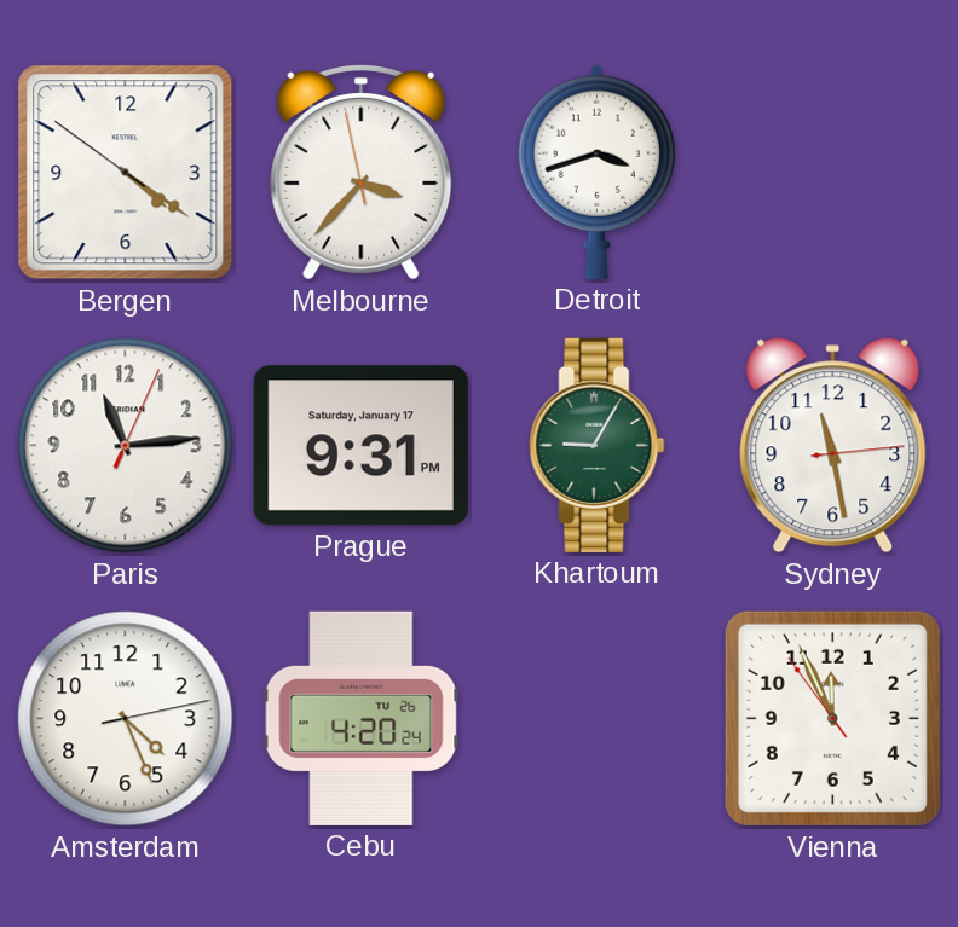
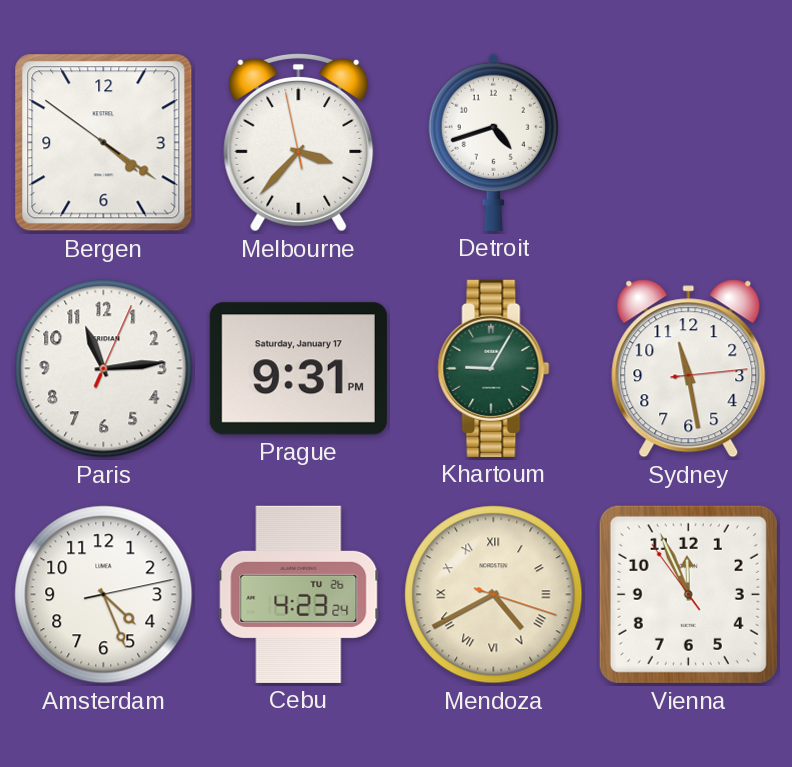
Detroit: 3:42 -> 4:42
Cebu: 4:20 -> 4:23
Mendoza: none -> 4:40
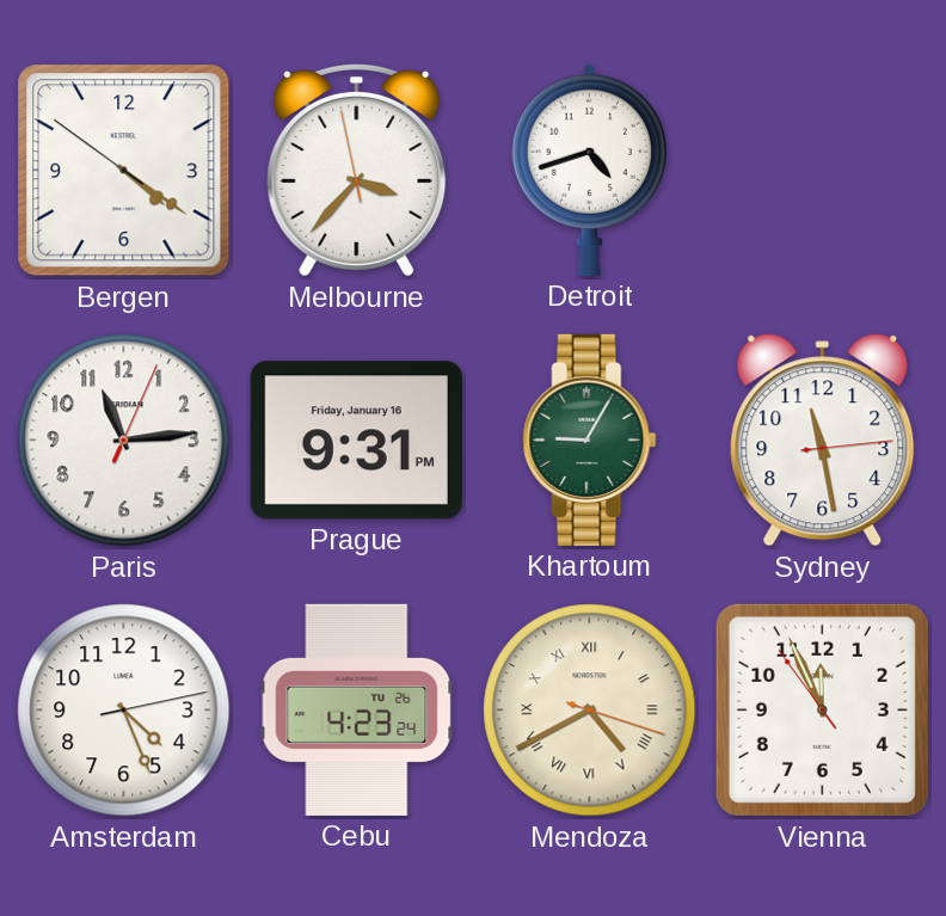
Prague date: Saturday, January 17 -> Friday, January 16
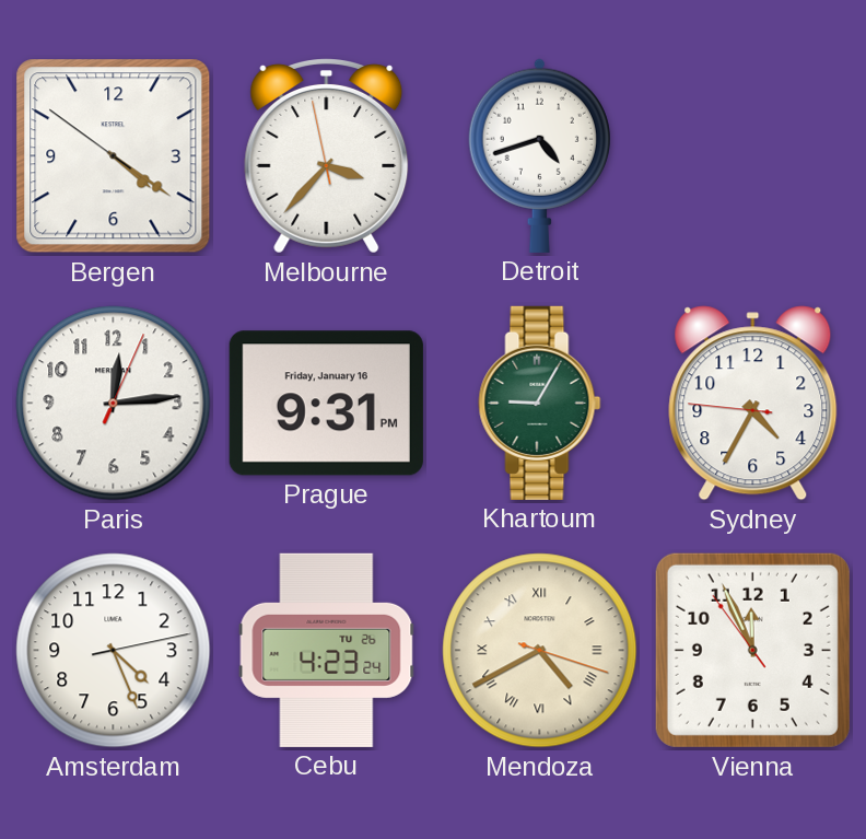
Paris: 11:14 -> 12:14
Sydney: 11:28 -> 4:34
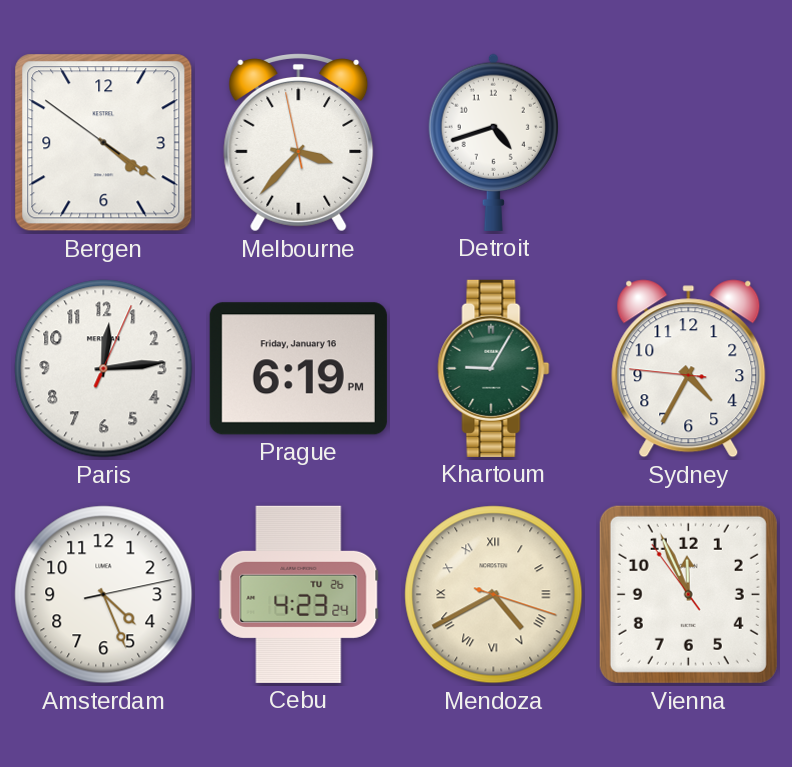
Prague: 9:31 -> 6:19
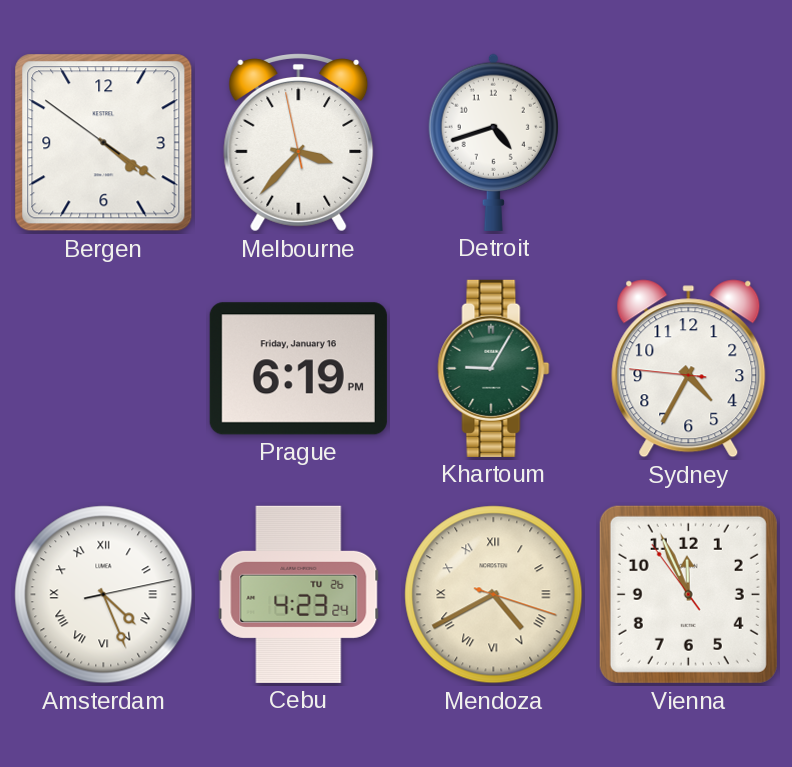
Paris: 12:14 -> none
Amsterdam numerals: Arabic -> Roman
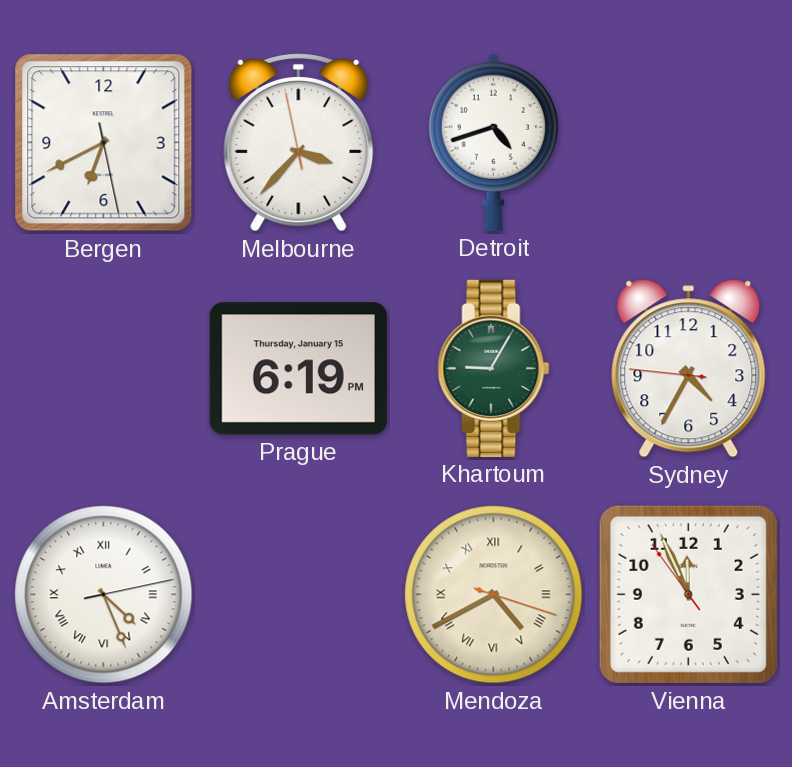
Bergen: 4:20 -> 6:40
Prague date: Friday, January 16 -> Thursday, January 15
Cebu: 4:23 -> none
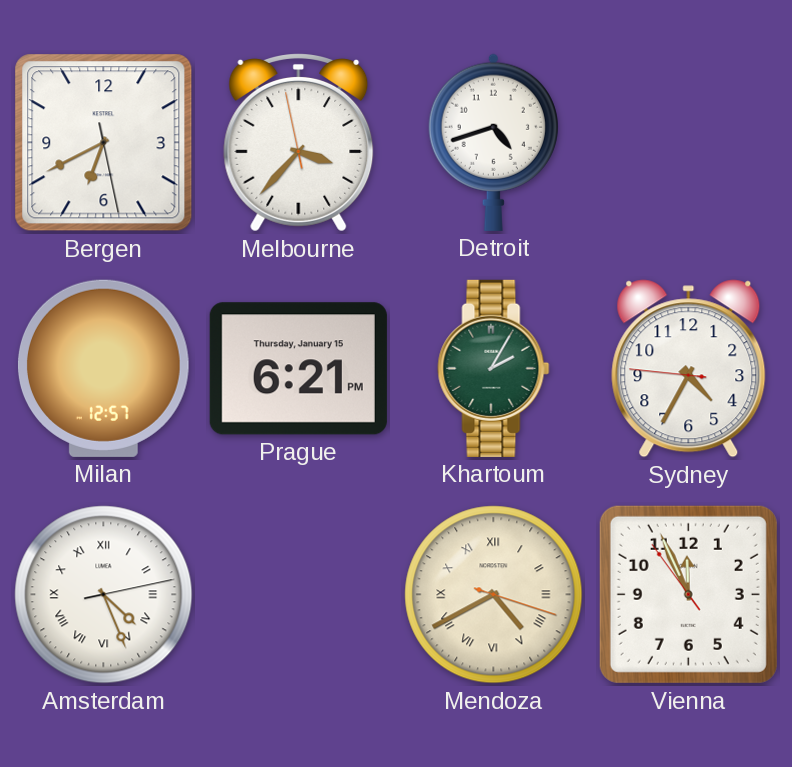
Milan: none -> 12:57
Prague: 6:19 -> 6:21
Khartoum: 9:05 -> 2:05
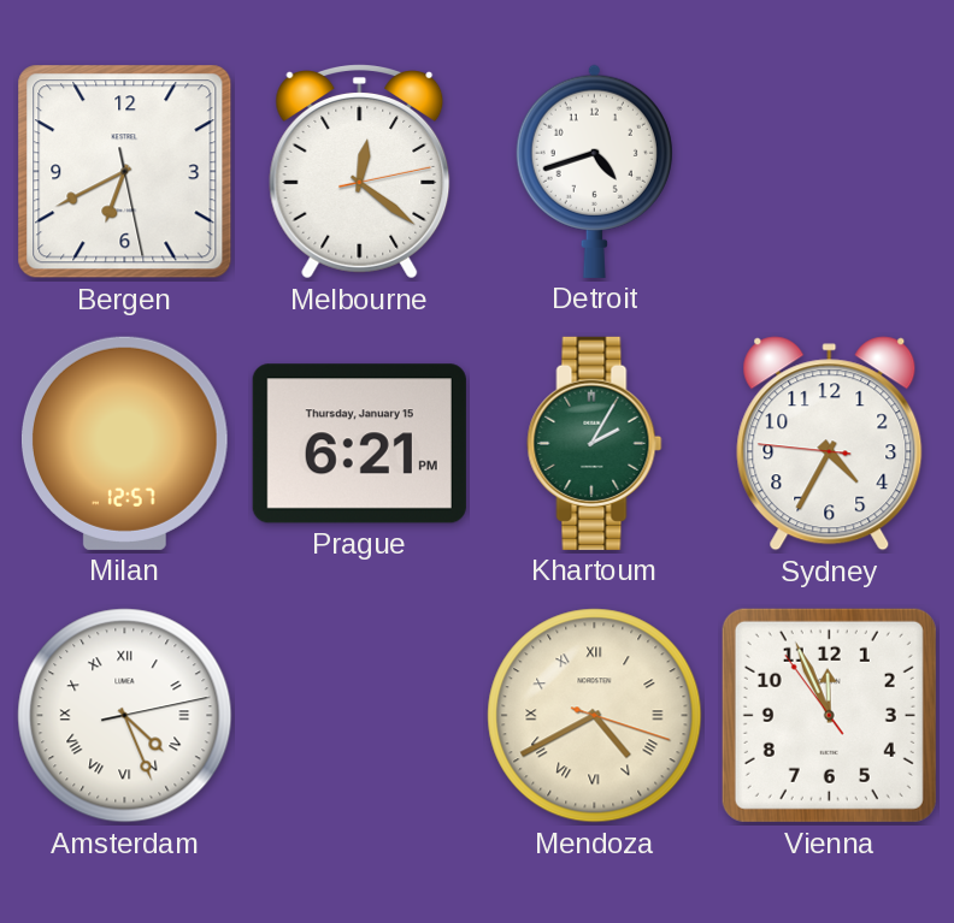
Melbourne: 3:36 -> 12:21
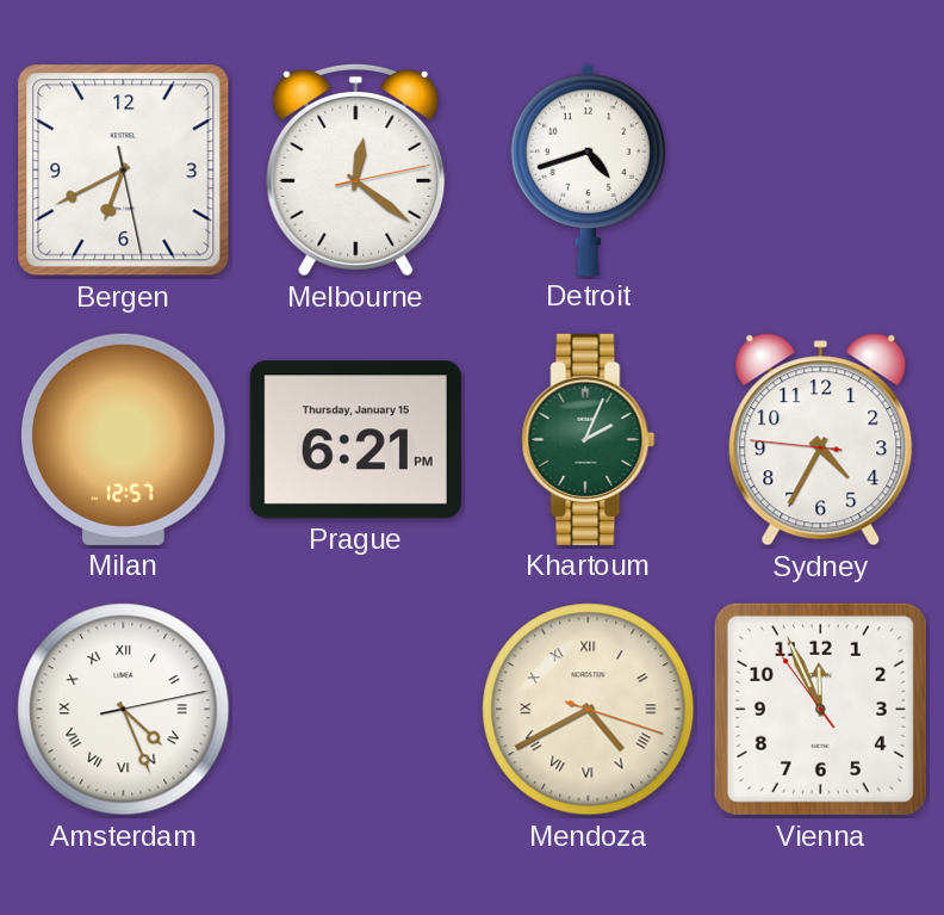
Khartoum: 2:05 -> 2:04
